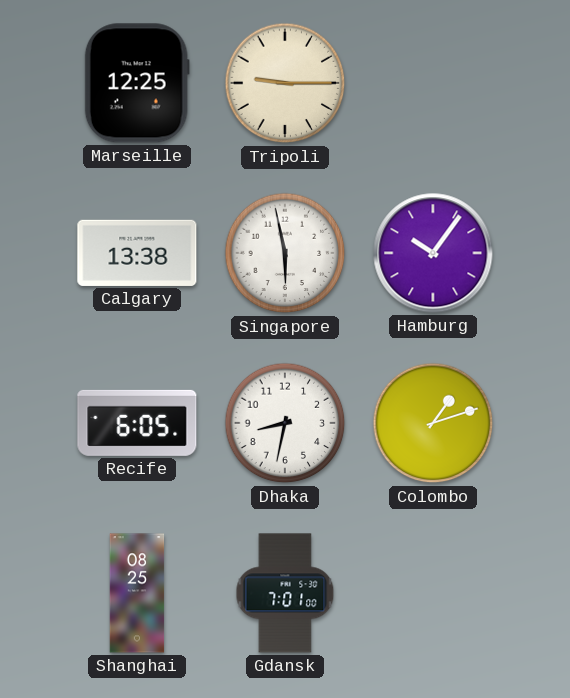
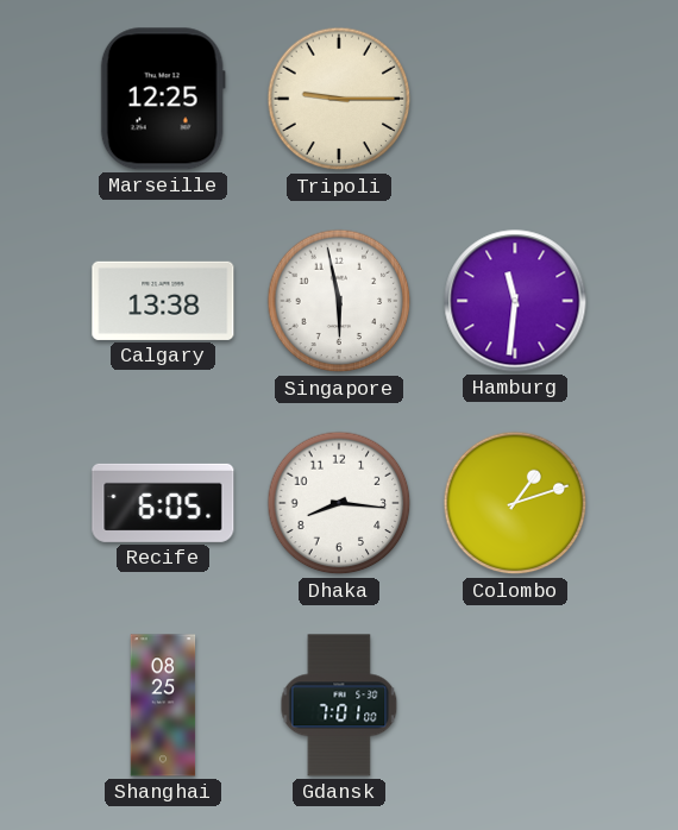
Hamburg: 10:06 -> 11:31
Dhaka: 8:32 -> 8:16
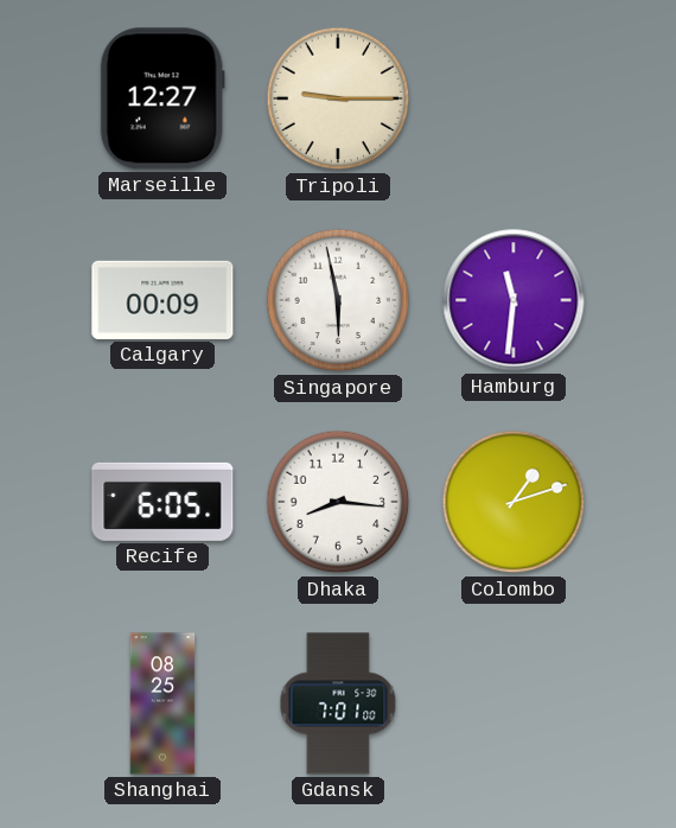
Marseille: 12:25 -> 12:27
Calgary: 13:38 -> 00:09
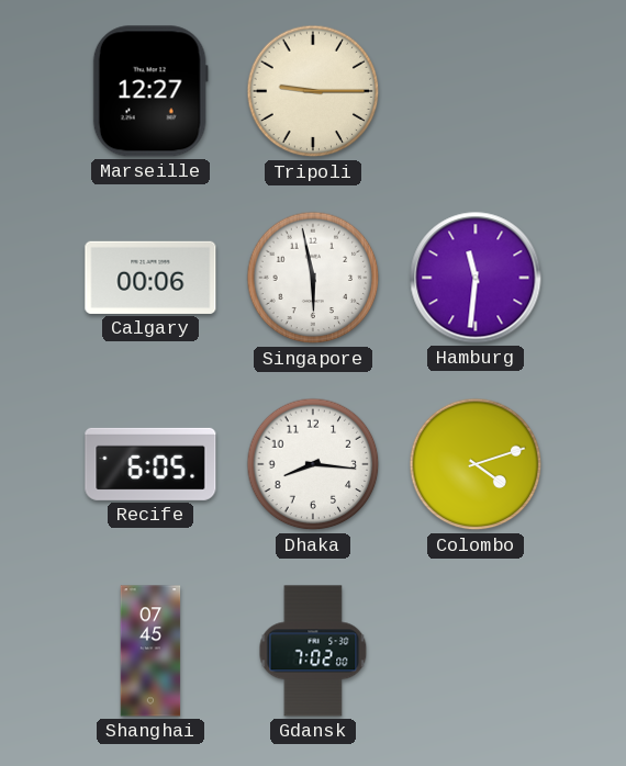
Calgary: 00:09 -> 00:06
Colombo: 1:12 -> 4:12
Shanghai: 08:25 -> 07:45
Gdansk: 7:01 -> 7:02
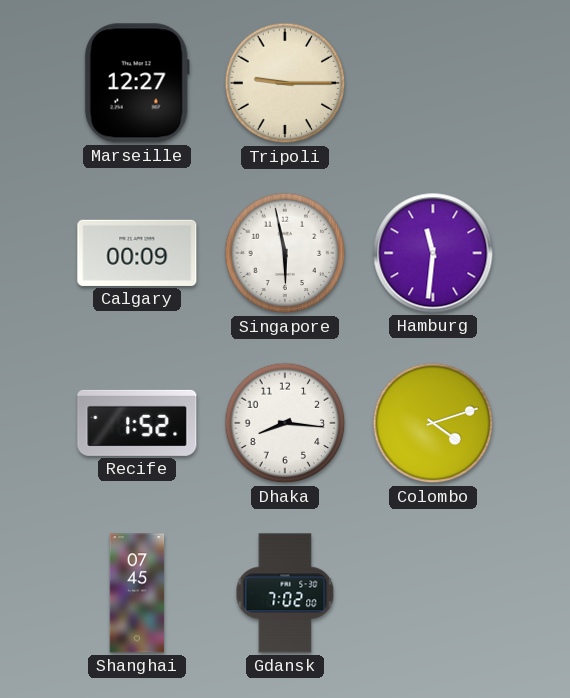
Calgary: 00:06 -> 00:09
Recife: 6:05 -> 1:52
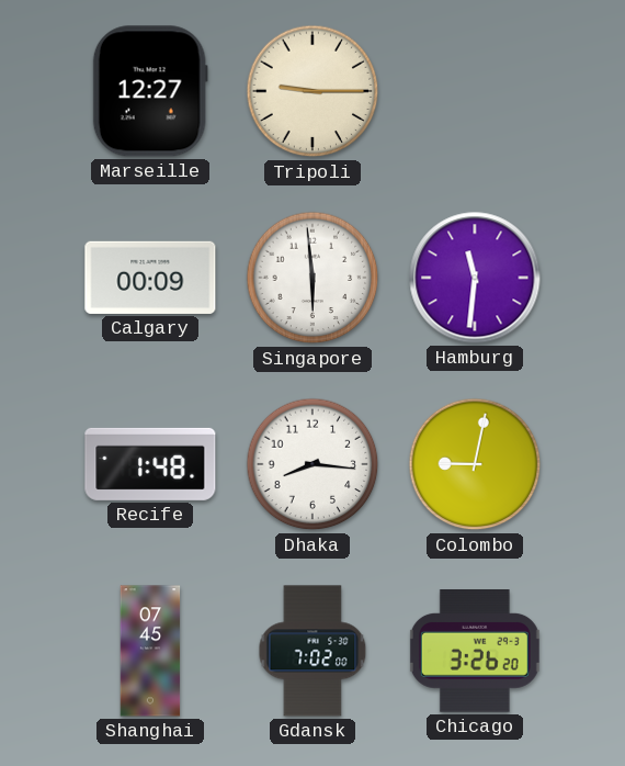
Singapore: 5:58 -> 5:59
Recife: 1:52 -> 1:48
Colombo: 4:12 -> 9:02
Chicago: none -> 3:26
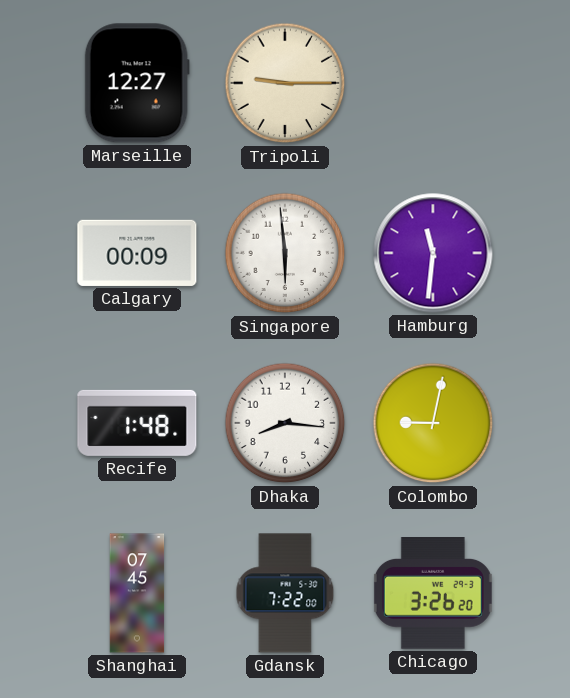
Gdansk: 7:02 -> 7:22
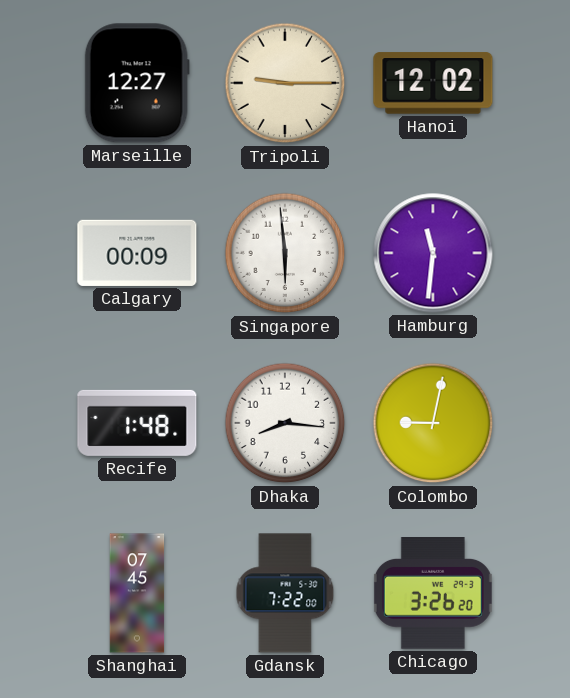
Hanoi: none -> 12:02
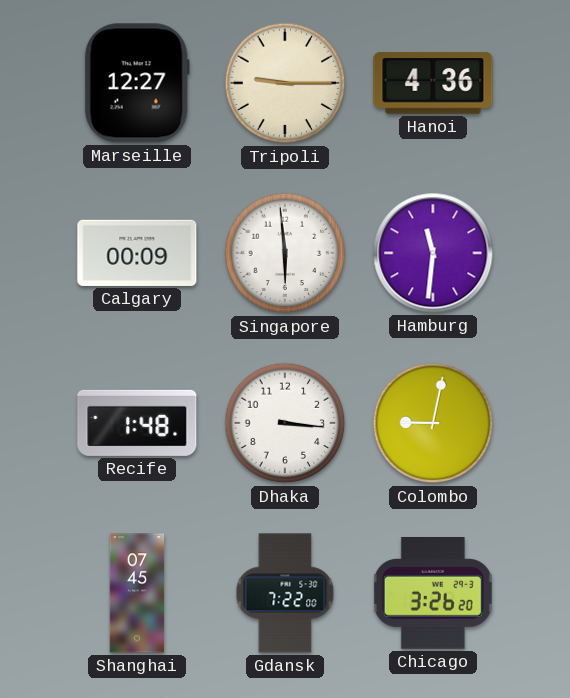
Hanoi: 12:02 -> 4:36
Dhaka: 8:16 -> 3:16
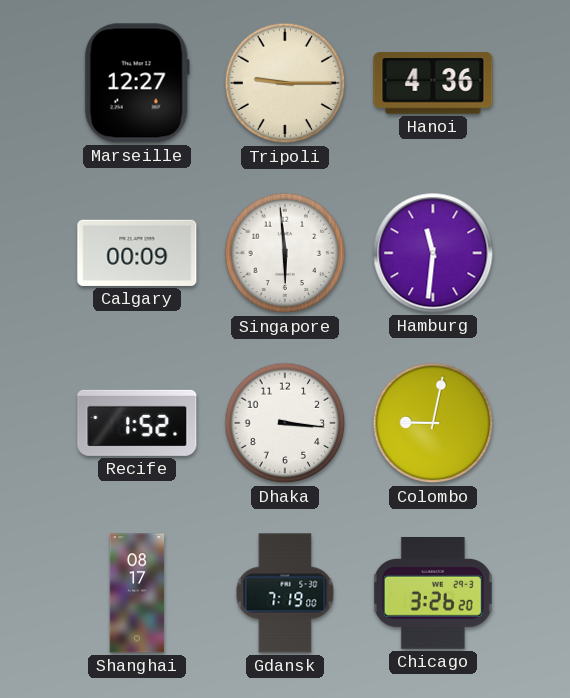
Recife: 1:48 -> 1:52
Shanghai: 07:45 -> 08:17
Gdansk: 7:22 -> 7:19
